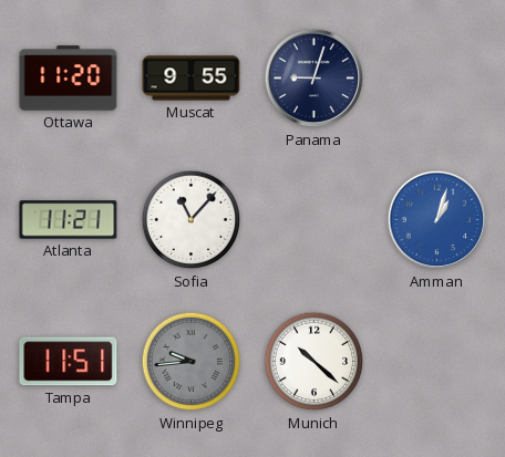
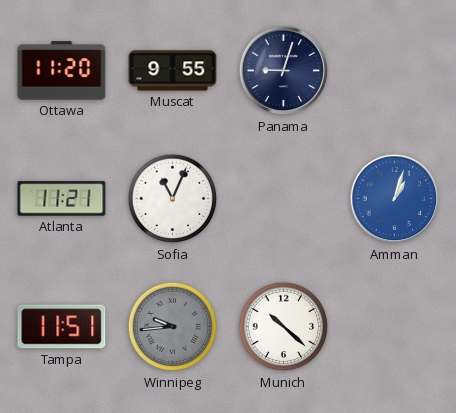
Sofia: 11:07 -> 11:04
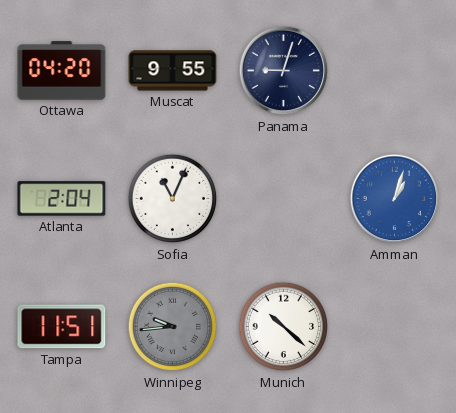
Ottawa: 11:20 -> 04:20
Atlanta: 11:21 -> 2:04
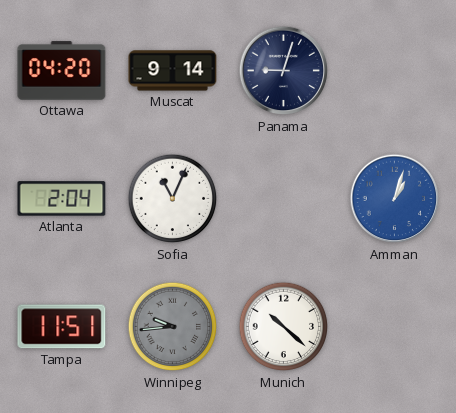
Muscat: 9:55 -> 9:14
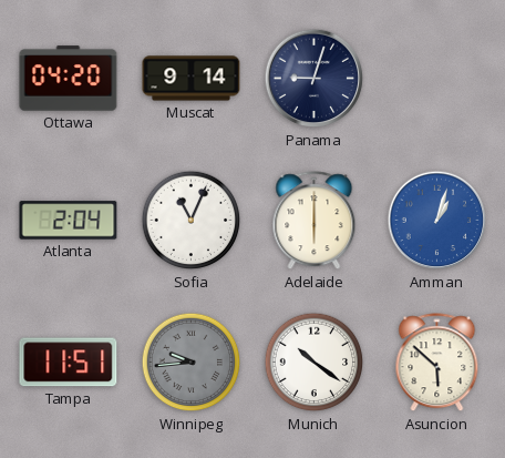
Adelaide: none -> 6:00
Munich: 10:22 -> 10:21
Asuncion: none -> 5:52
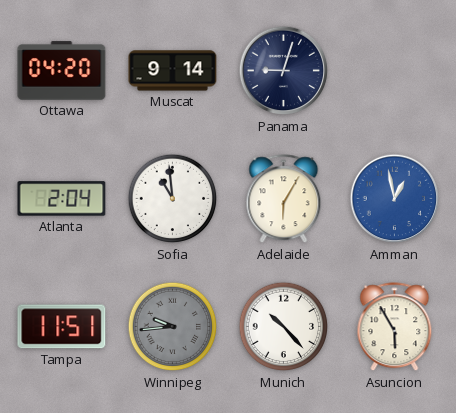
Sofia: 11:04 -> 10:59
Adelaide: 6:00 -> 6:05
Amman: 1:03 -> 12:58
Munich: 10:21 -> 10:23
Asuncion: 5:52 -> 5:55
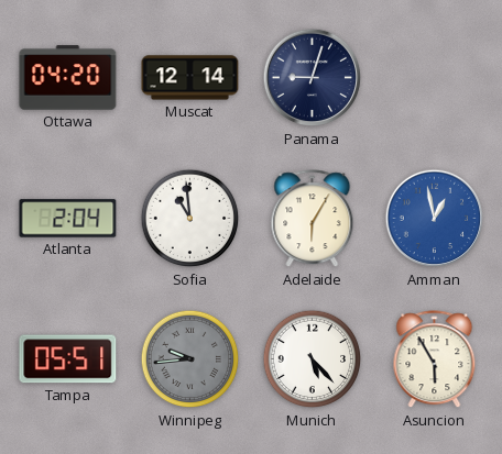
Muscat: 9:14 -> 12:14
Tampa: 11:51 -> 05:51
Munich: 10:23 -> 5:23
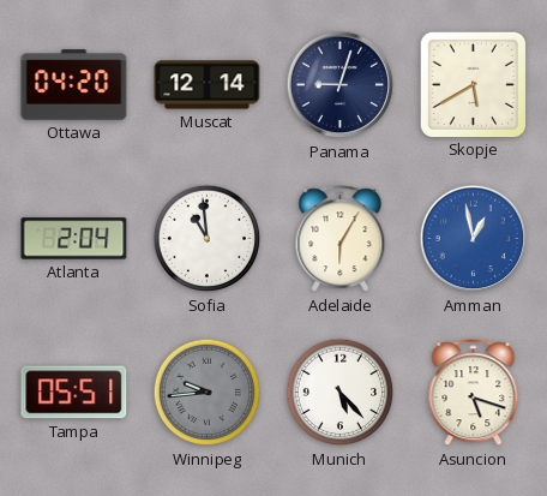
Skopje: none -> 5:40
Asuncion: 5:55 -> 5:18
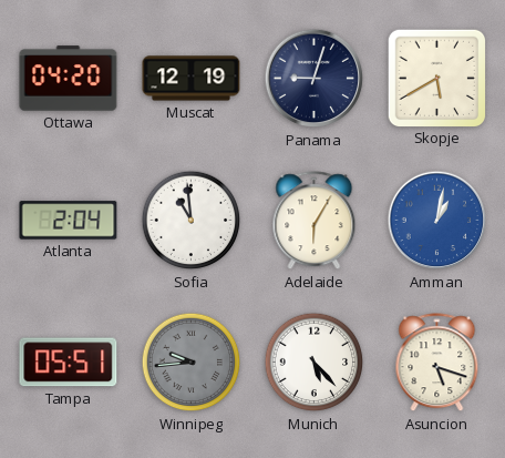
Muscat: 12:14 -> 12:19
Amman: 12:58 -> 1:02
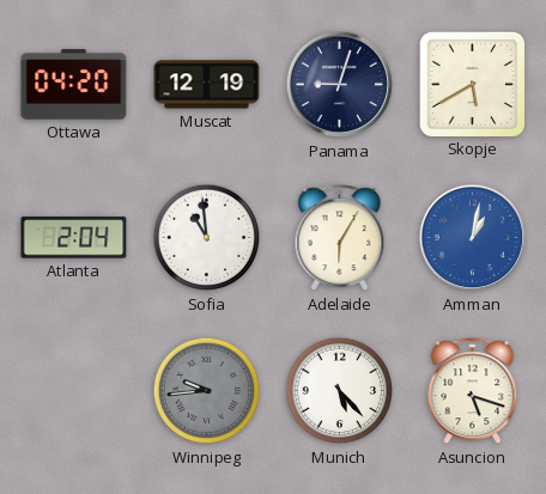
Tampa: 05:51 -> none
